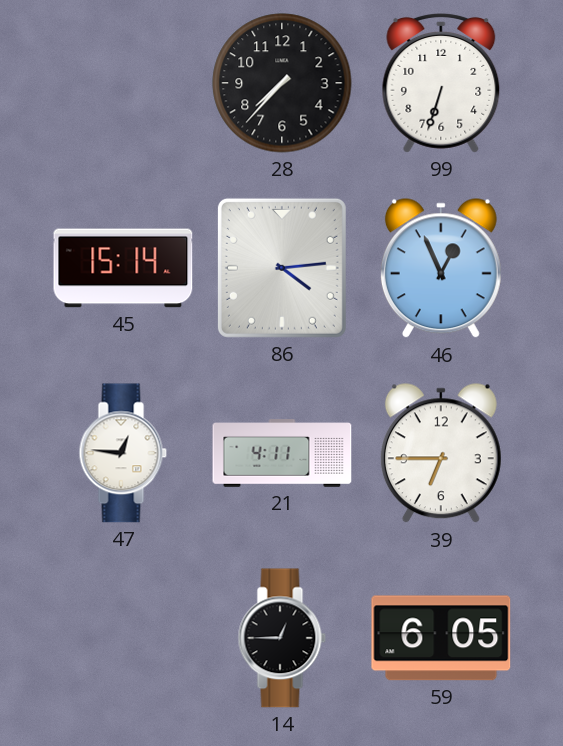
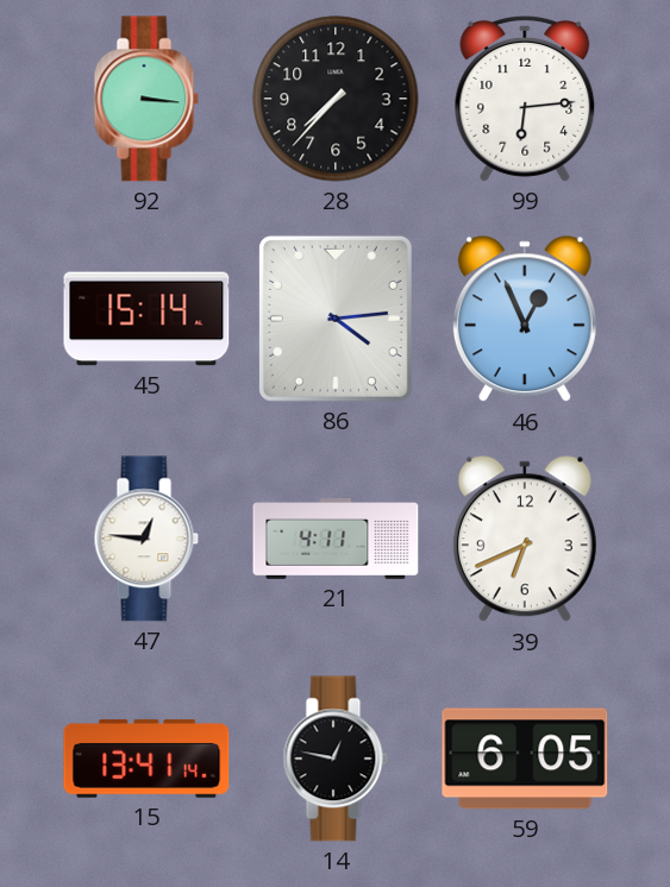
92: none -> 3:16
99: 6:33 -> 6:14
39: 6:45 -> 6:41
15: none -> 13:41
14: 12:45 -> 12:47
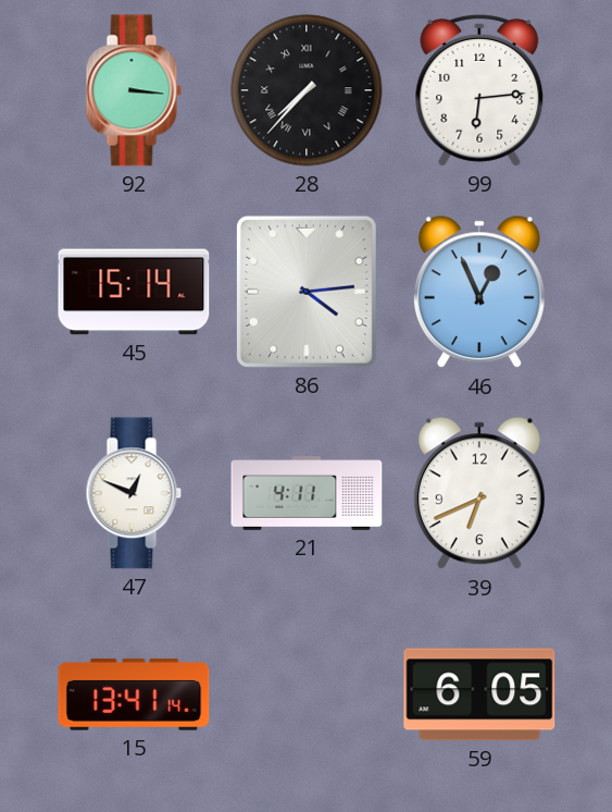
28 numerals: Arabic -> Roman
47: 12:46 -> 12:49
14: 12:47 -> none
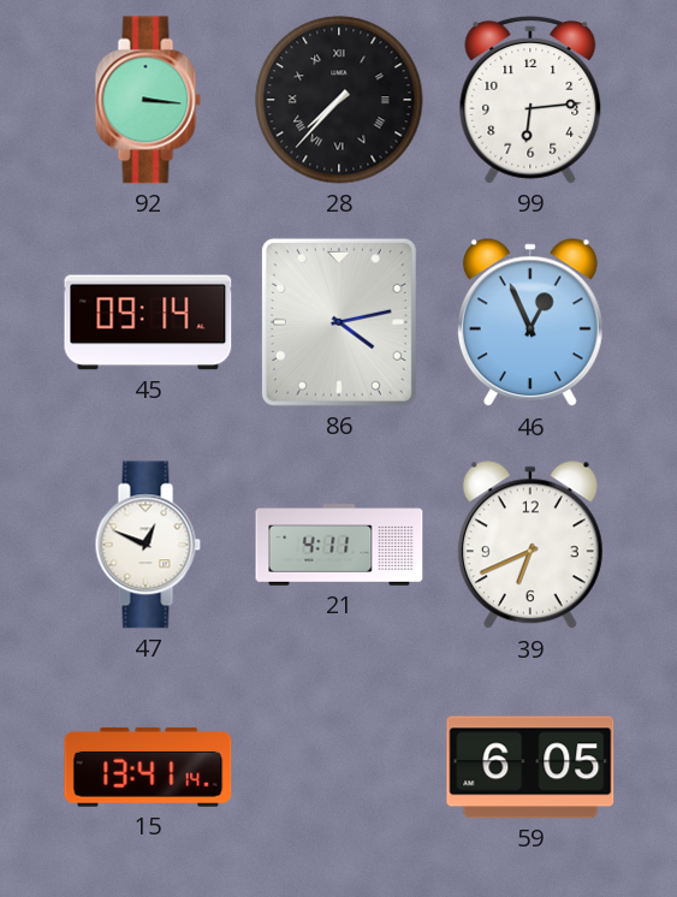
45: 15:14 -> 09:14
86: 4:14 -> 4:13
